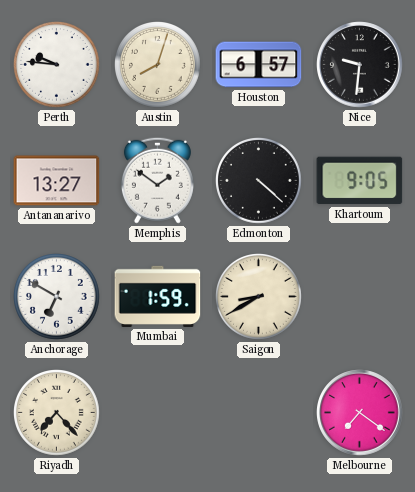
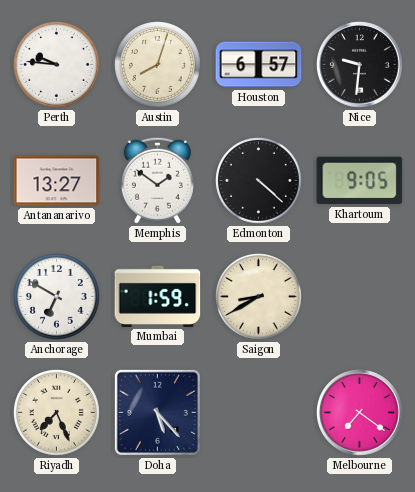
Riyadh: 7:23 -> 7:26
Doha: none -> 5:23
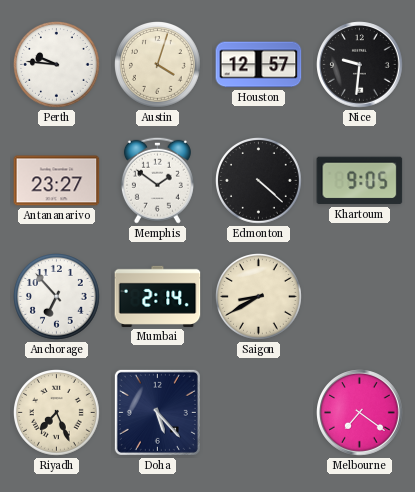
Austin: 8:03 -> 4:03
Houston: 6:57 -> 12:57
Antananarivo: 13:27 -> 23:27
Anchorage: 6:50 -> 6:53
Mumbai: 1:59 -> 2:14
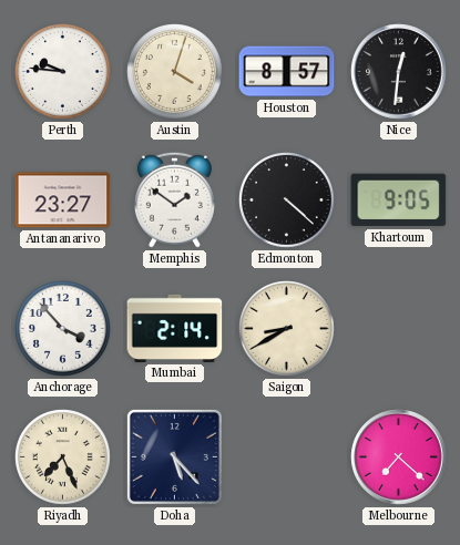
Houston: 12:57 -> 8:57
Nice: 9:31 -> 12:31
Anchorage: 6:53 -> 3:53
Melbourne: 7:21 -> 7:22
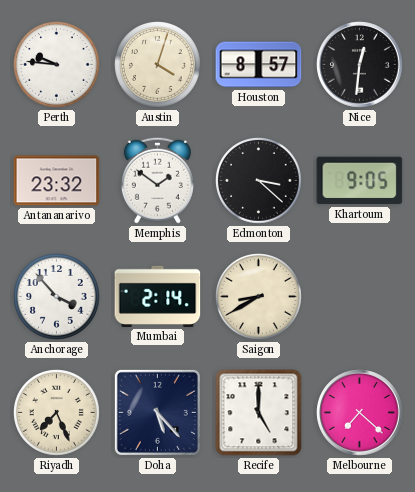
Antananarivo: 23:27 -> 23:32
Edmonton: 4:22 -> 3:22
Recife: none -> 5:00
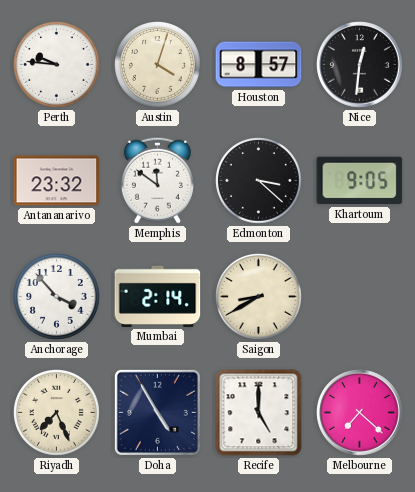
Memphis: 1:51 -> 11:51
Doha: 5:23 -> 4:55
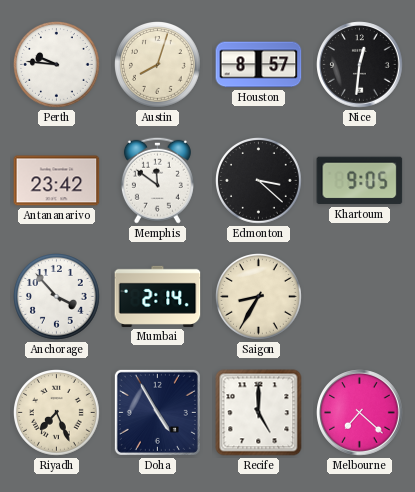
Austin: 4:03 -> 8:03
Antananarivo: 23:32 -> 23:42
Saigon: 8:40 -> 8:35
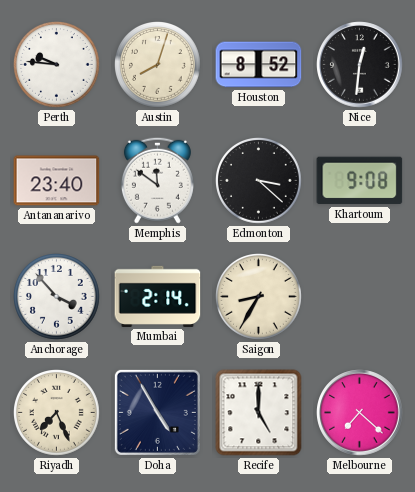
Houston: 8:57 -> 8:52
Antananarivo: 23:42 -> 23:40
Khartoum: 9:05 -> 9:08
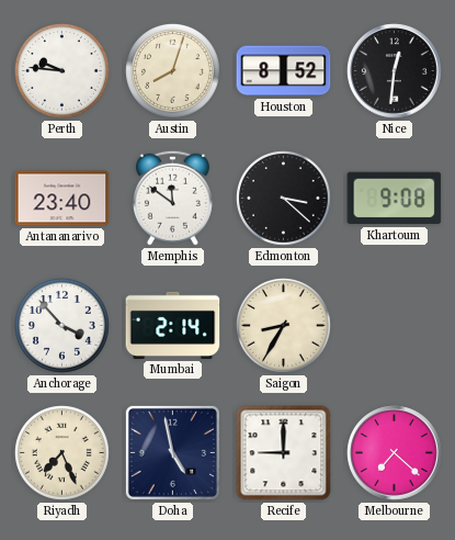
Doha: 4:55 -> 4:58
Recife: 5:00 -> 9:00
